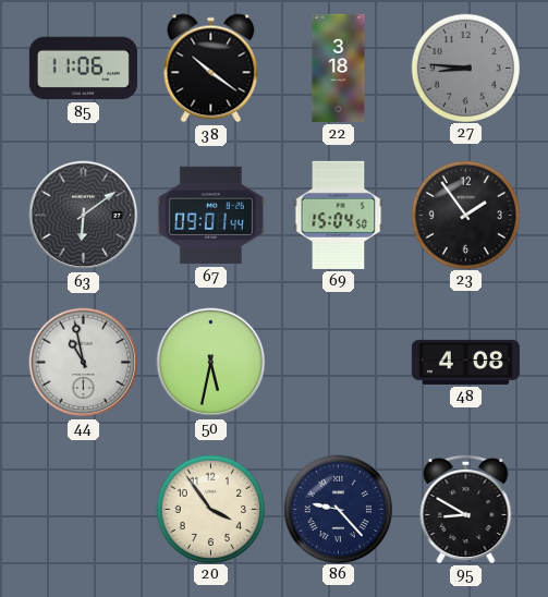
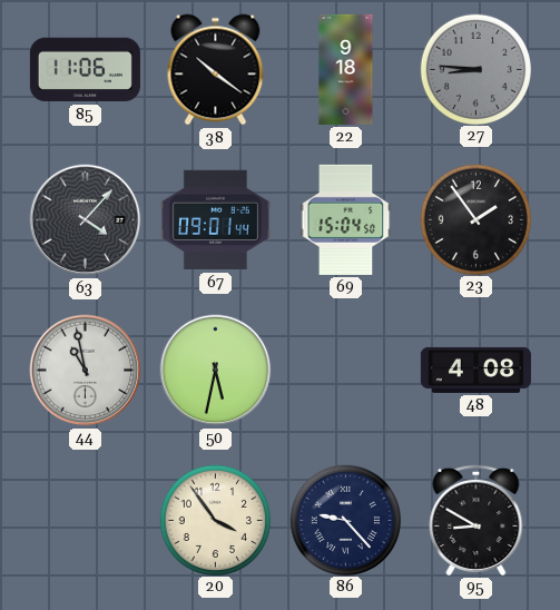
22: 3:18 -> 9:18
63: 6:09 -> 4:07
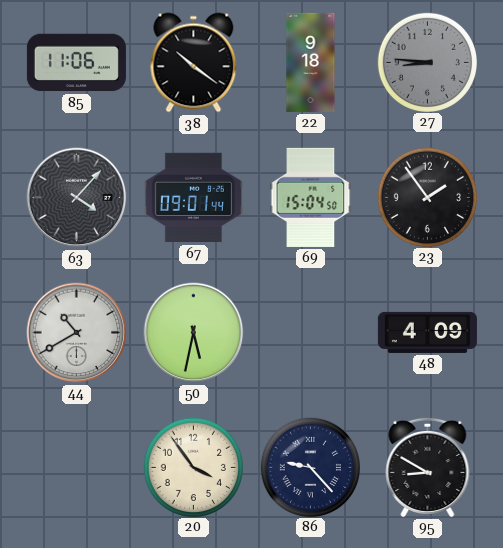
44: 10:58 -> 10:40
48: 4:08 -> 4:09
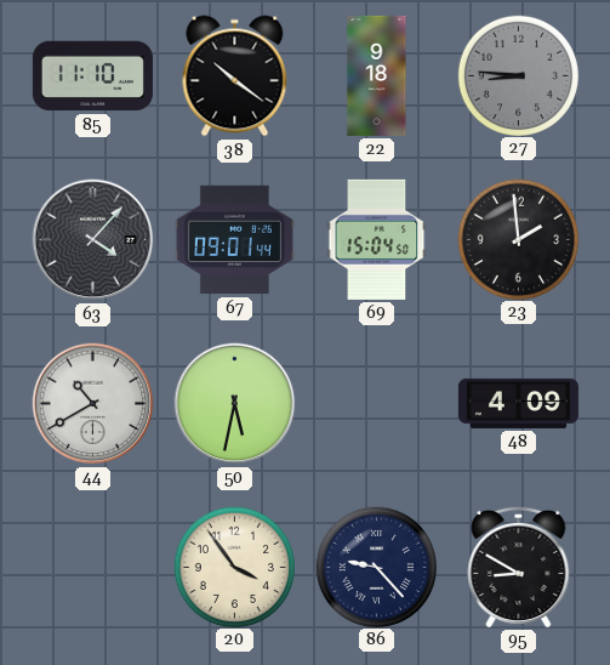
85: 11:06 -> 11:10
23: 1:54 -> 1:59
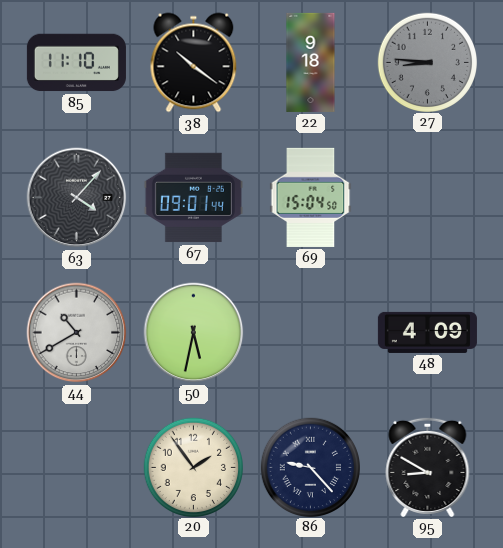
23: 1:59 -> none
20: 3:54 -> 1:54
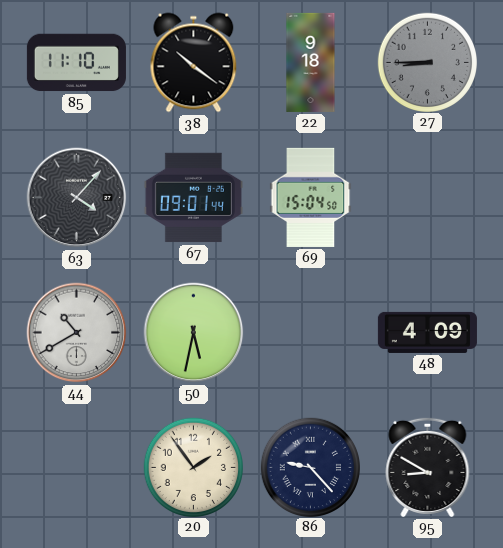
27: 8:46 -> 8:45
